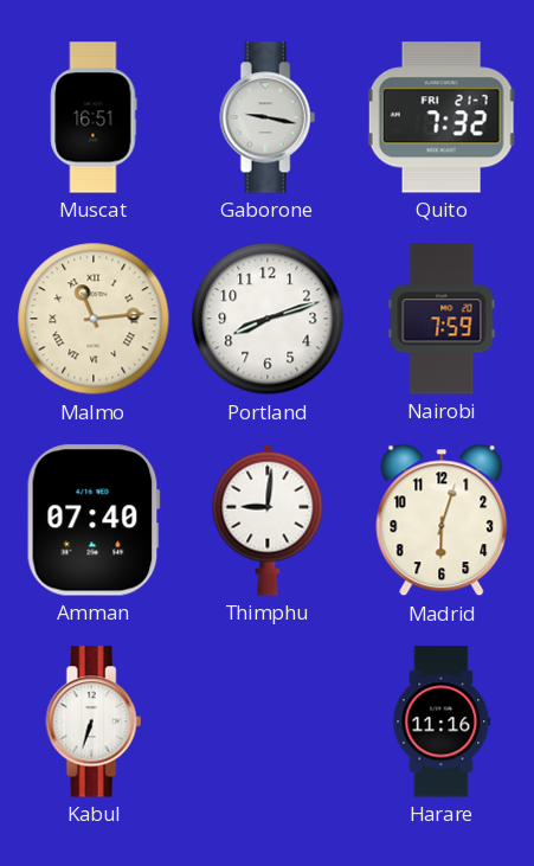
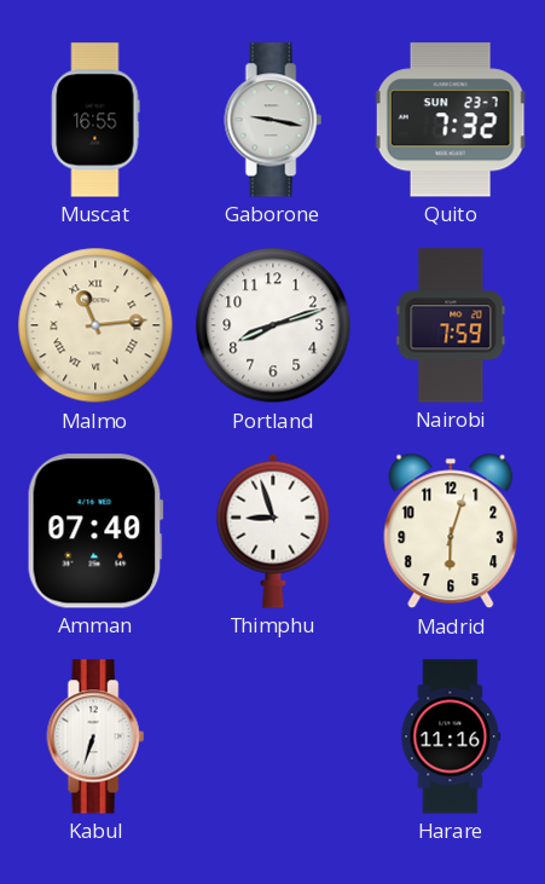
Muscat: 16:51 -> 16:55
Quito date: FRI 21-7 -> SUN 23-7
Thimphu: 9:01 -> 8:57
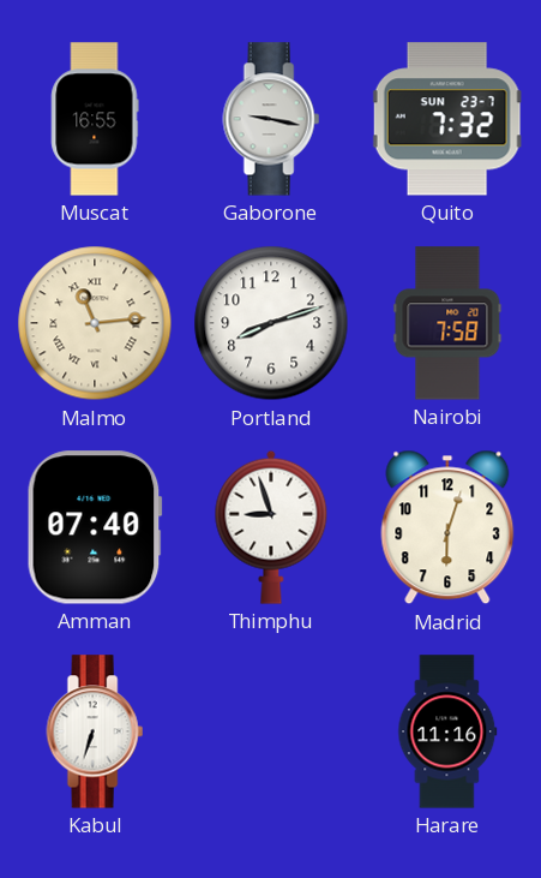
Nairobi: 7:59 -> 7:58
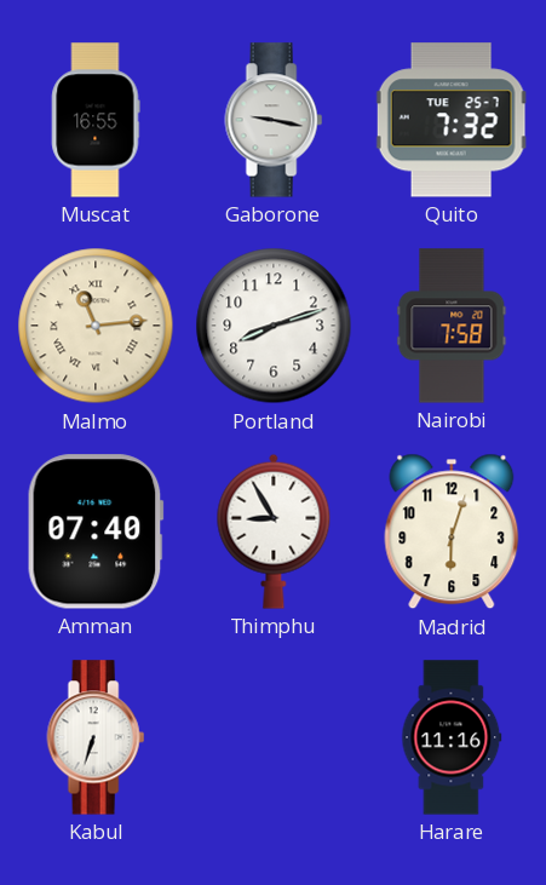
Quito date: SUN 23-7 -> TUE 25-7
Thimphu: 8:57 -> 8:55
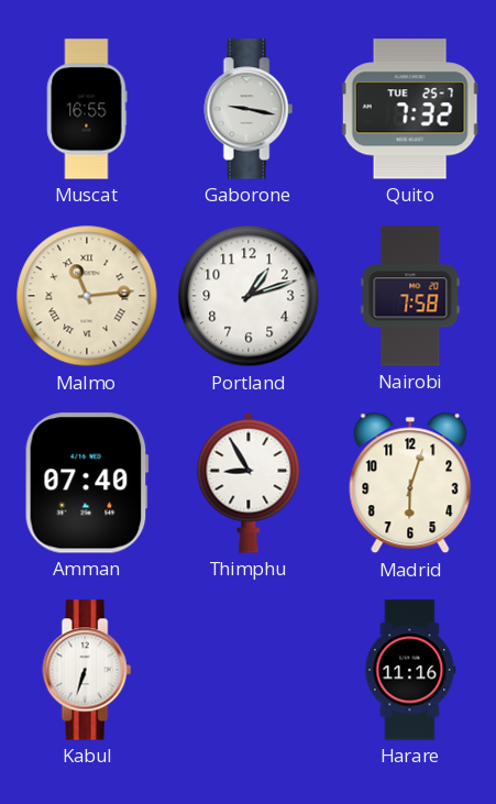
Portland: 8:12 -> 1:12
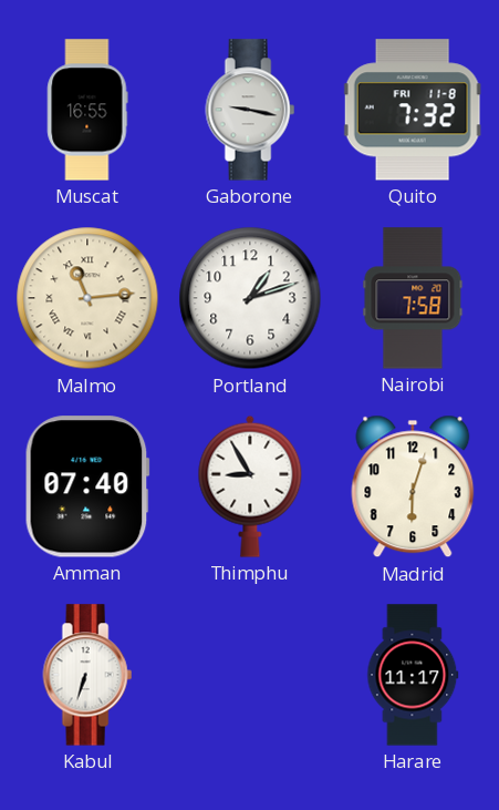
Quito date: TUE 25-7 -> FRI 11-8
Harare: 11:16 -> 11:17
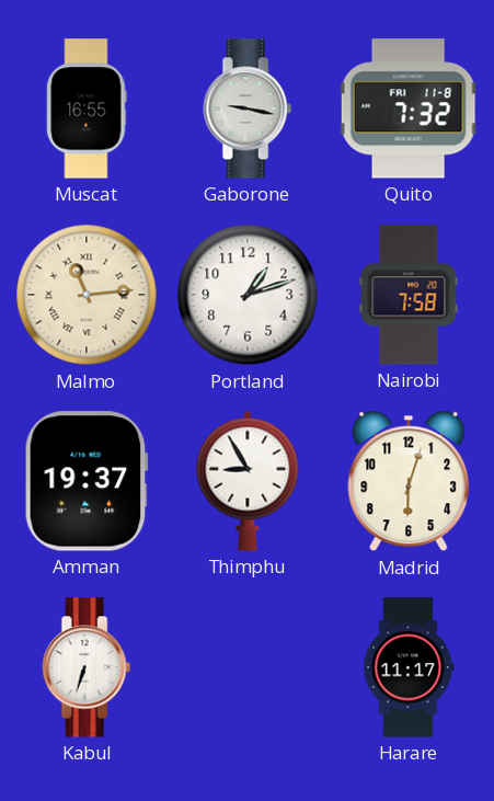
Amman: 07:40 -> 19:37
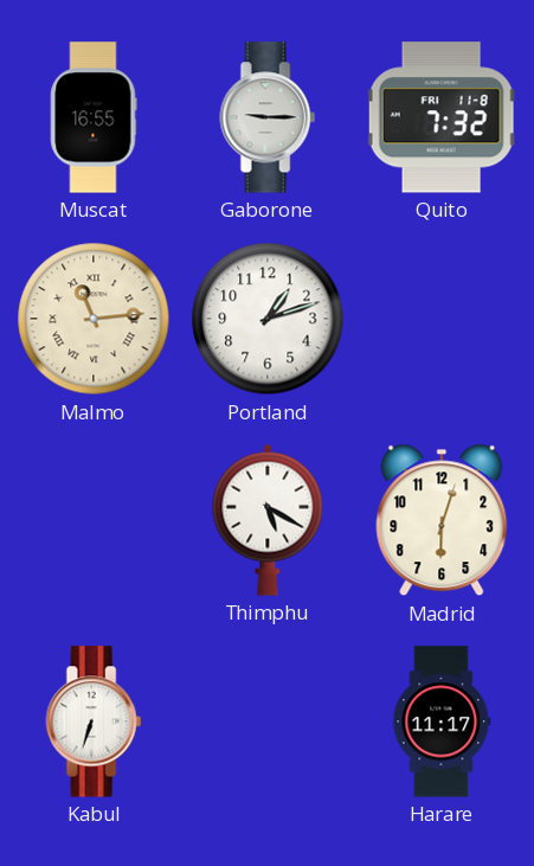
Gaborone: 9:17 -> 9:15
Nairobi: 7:58 -> none
Amman: 19:37 -> none
Thimphu: 8:55 -> 5:20
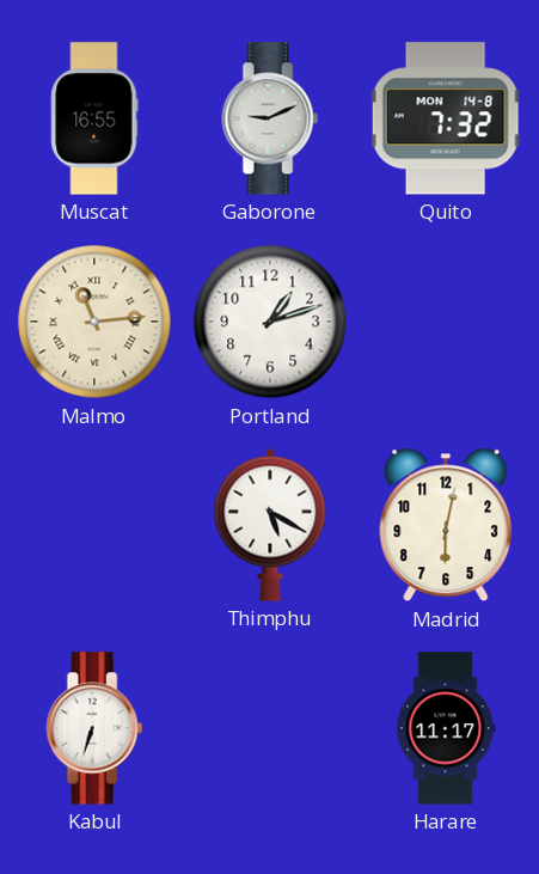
Gaborone: 9:15 -> 9:11
Quito date: FRI 11-8 -> MON 14-8
Madrid: 6:03 -> 6:02
